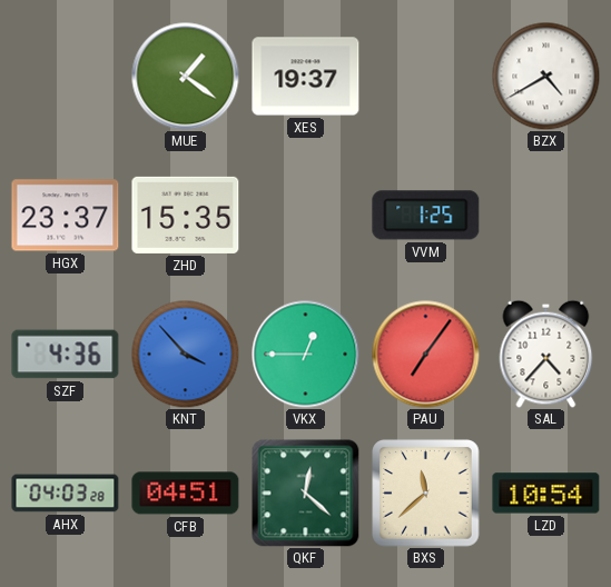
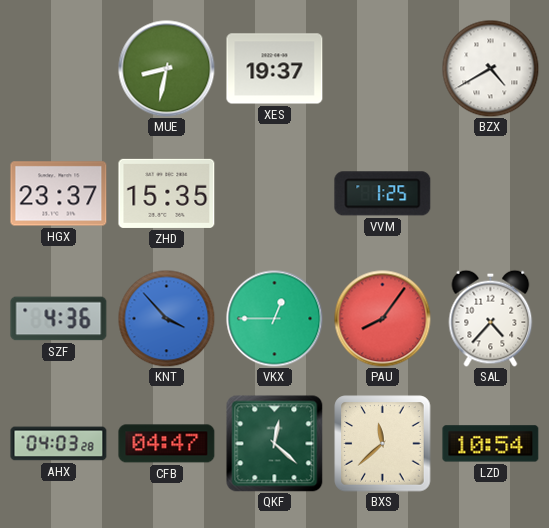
MUE: 1:21 -> 8:32
PAU: 7:06 -> 8:06
CFB: 04:51 -> 04:47
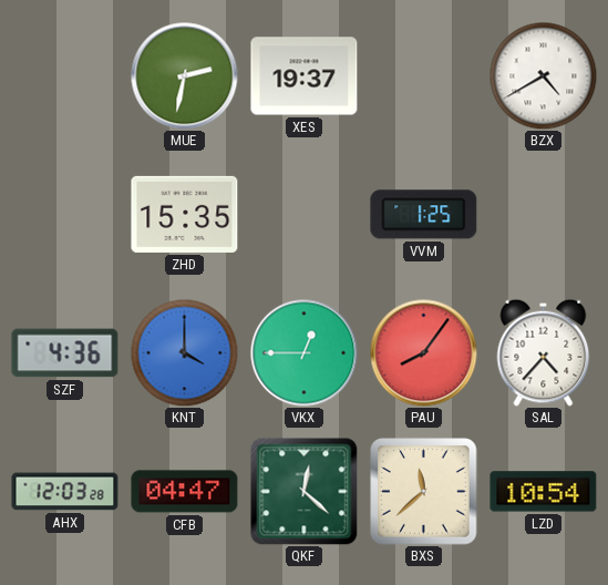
MUE: 8:32 -> 2:32
HGX: 23:37 -> none
KNT: 3:53 -> 4:00
AHX: 04:03 -> 12:03
